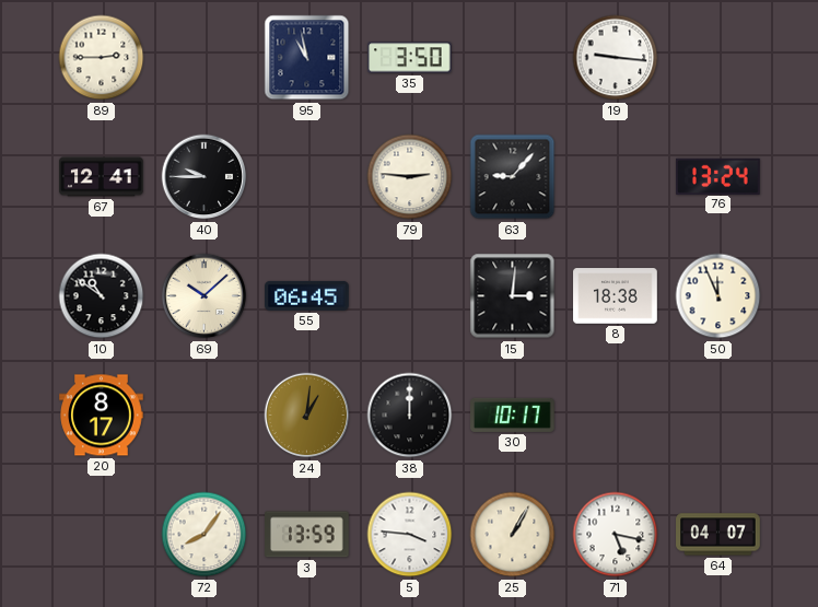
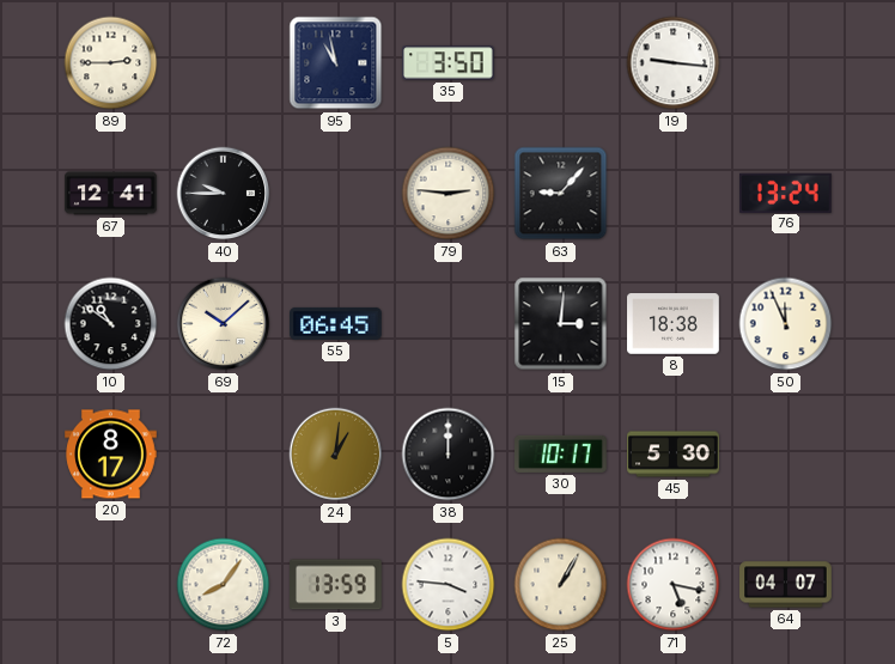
45: none -> 5:30
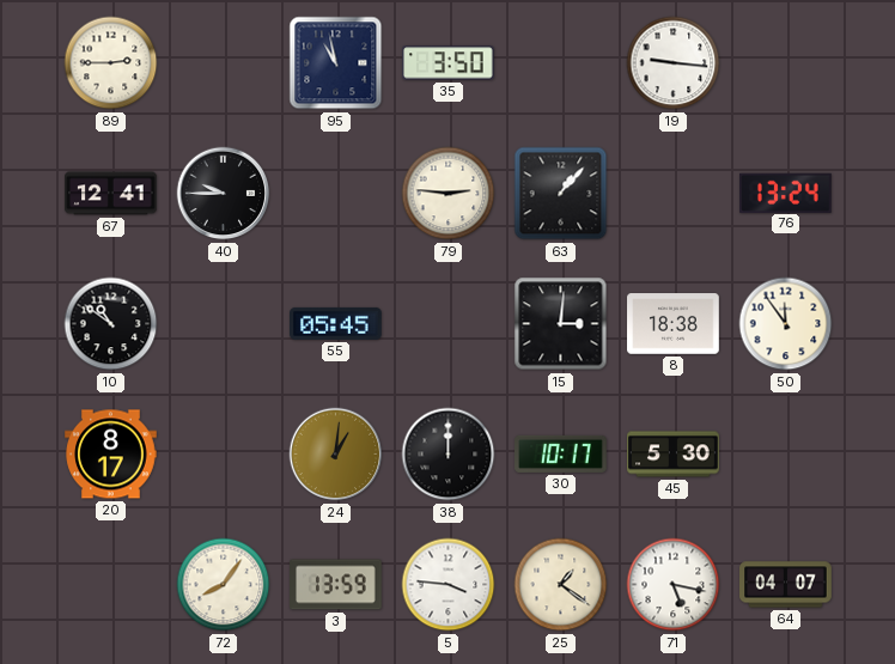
63: 9:07 -> 1:07
69: 10:08 -> none
55: 06:45 -> 05:45
50: 11:56 -> 11:54
25: 1:05 -> 1:21
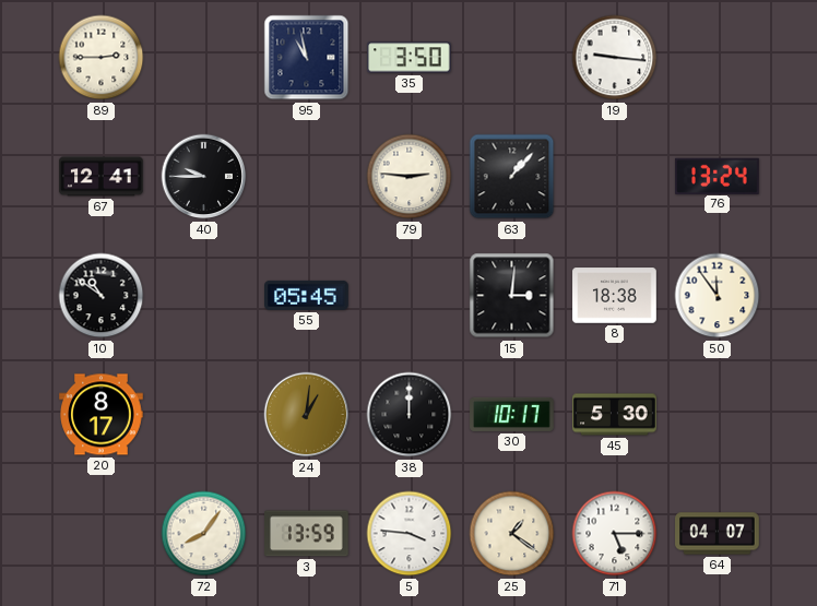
71: 5:17 -> 5:15
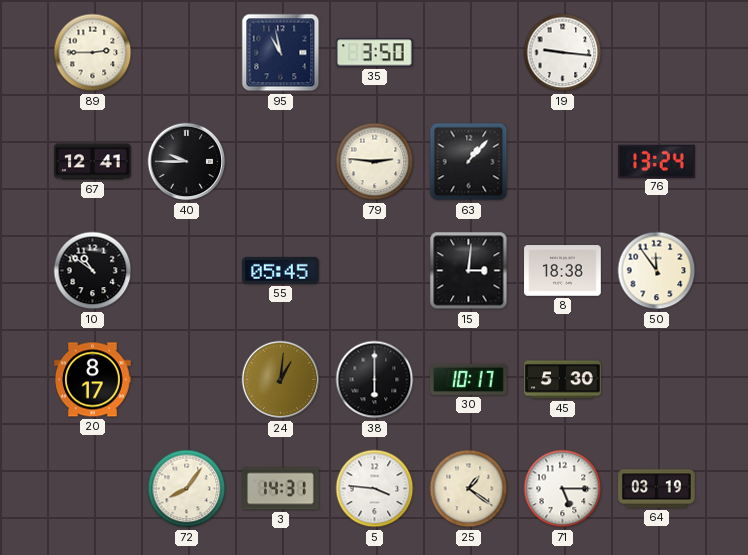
38: 12:00 -> 6:00
3: 13:59 -> 14:31
64: 04:07 -> 03:19
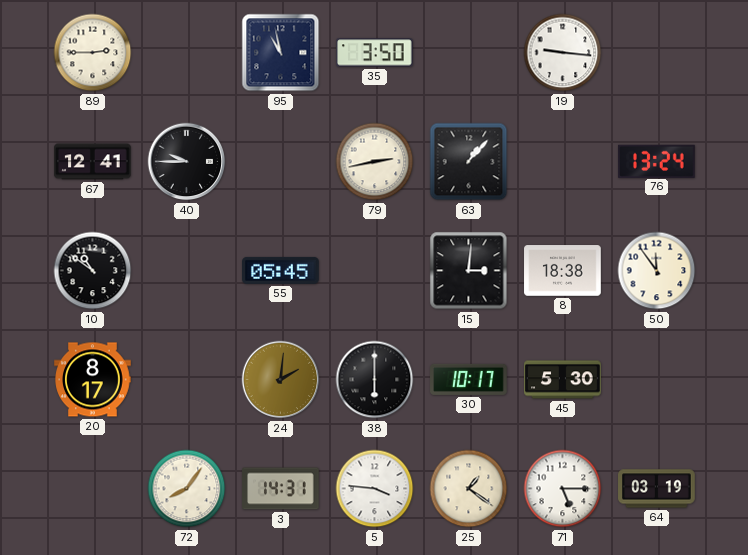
79: 2:46 -> 2:43
24: 1:01 -> 2:01
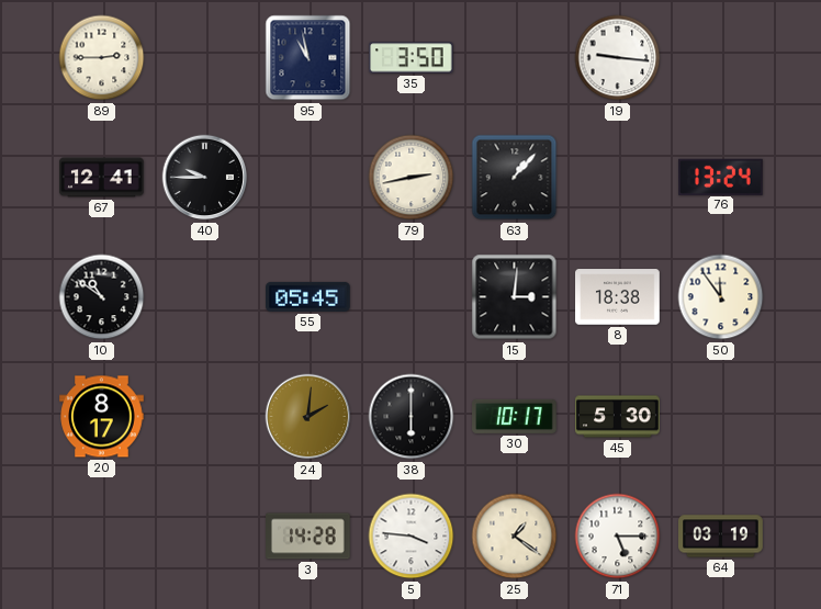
72: 8:06 -> none
3: 14:31 -> 14:28
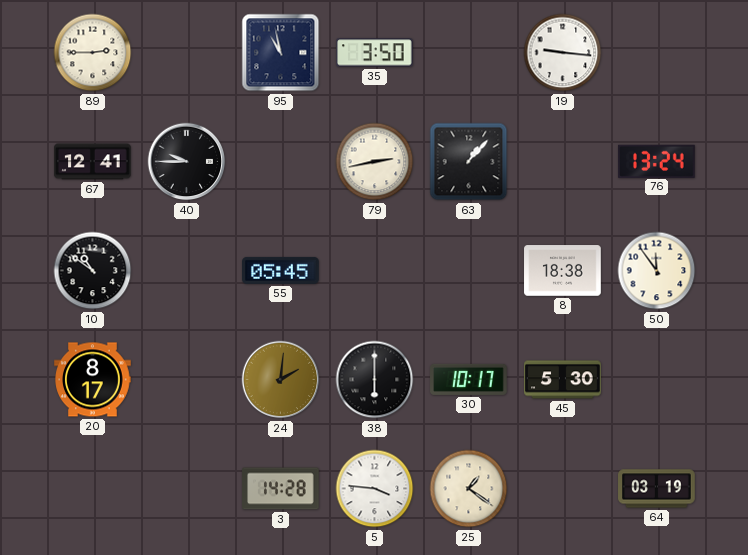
15: 3:01 -> none
71: 5:15 -> none
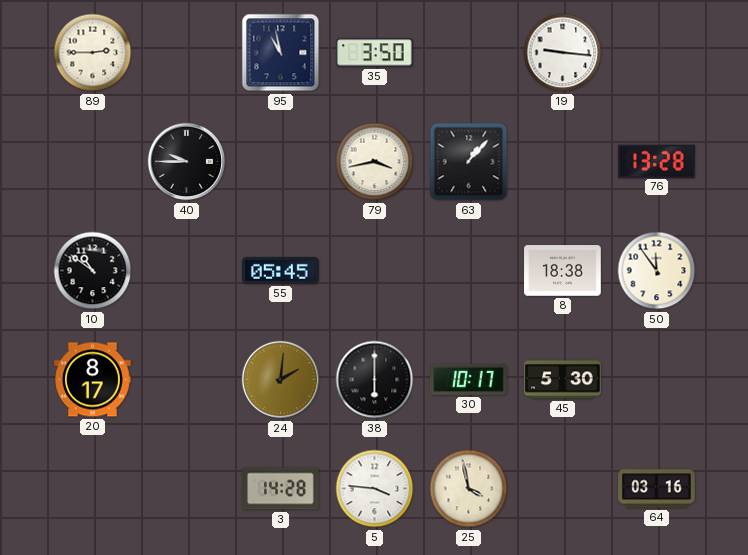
67: 12:41 -> none
79: 2:43 -> 3:43
76: 13:24 -> 13:28
25: 1:21 -> 3:58
64: 03:19 -> 03:16
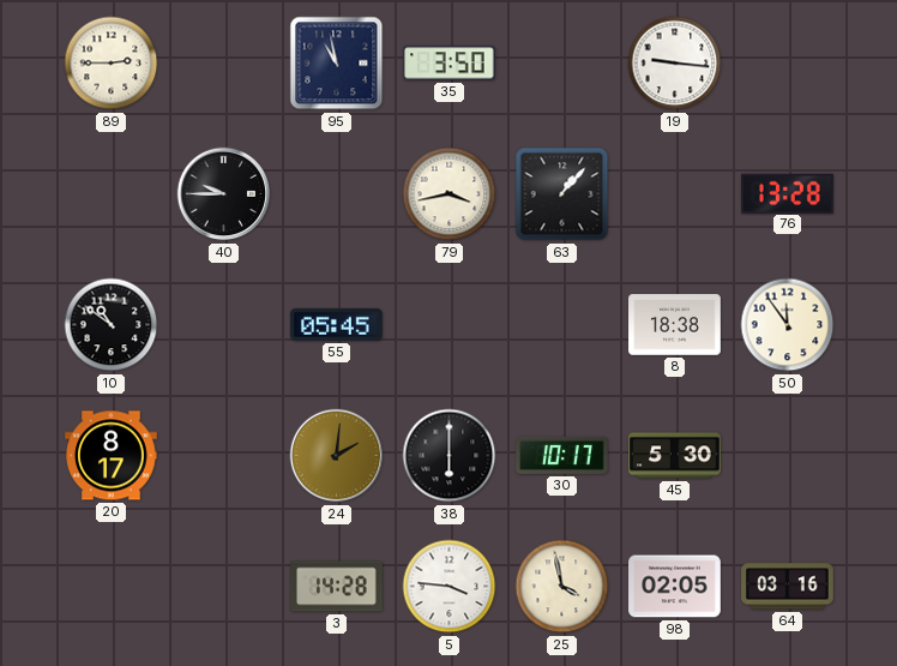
98: none -> 02:05
